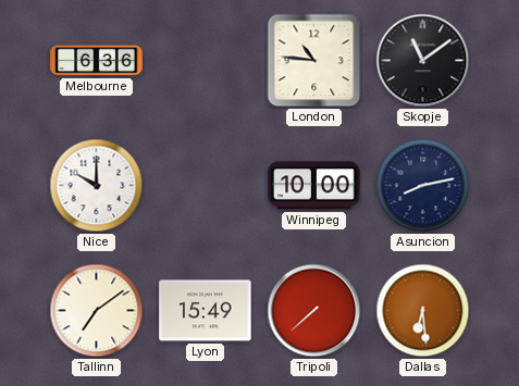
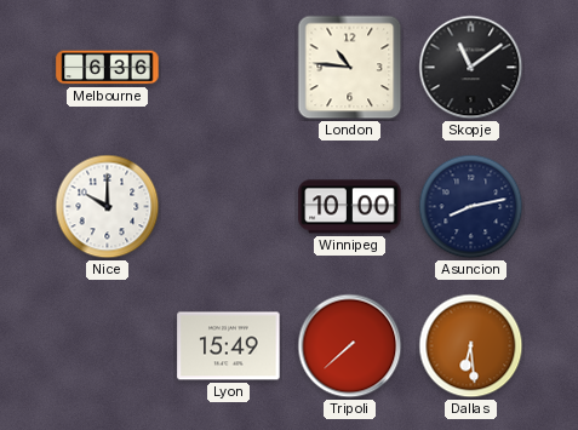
Tallinn: 7:09 -> none
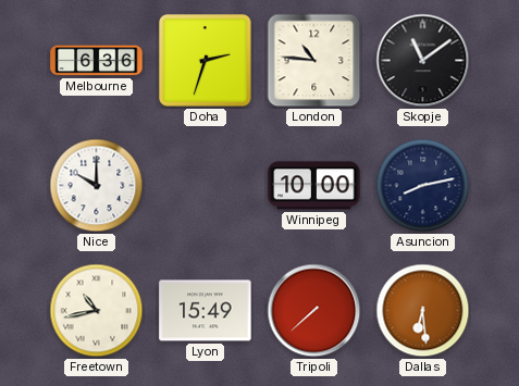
Doha: none -> 2:33
Freetown: none -> 10:43
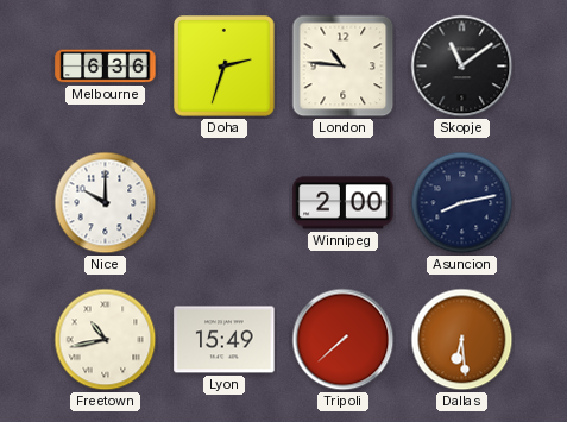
Winnipeg: 10:00 -> 2:00
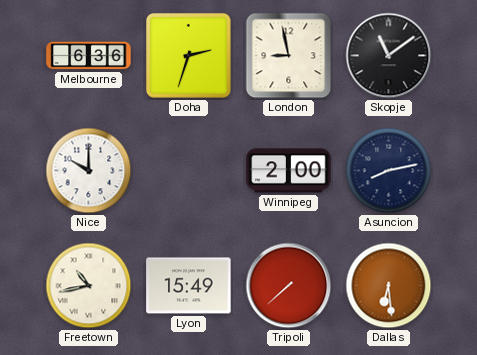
London: 10:46 -> 8:58
